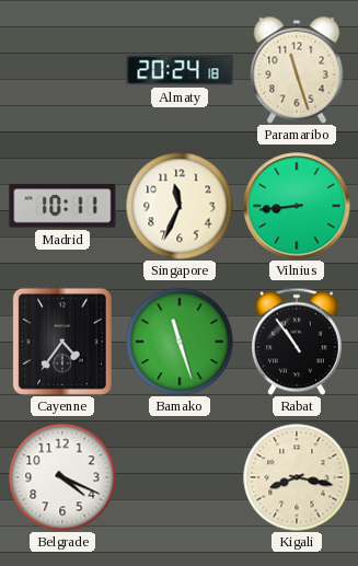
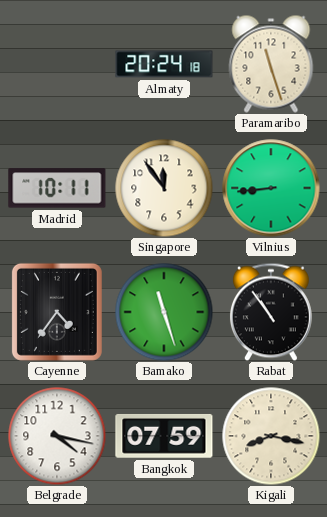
Singapore: 11:34 -> 11:54
Belgrade: 4:19 -> 4:17
Bangkok: none -> 07:59
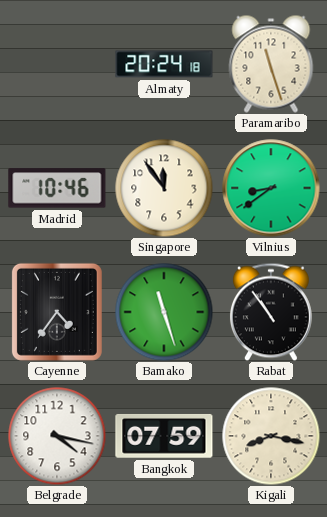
Madrid: 10:11 -> 10:46
Vilnius: 8:44 -> 8:39
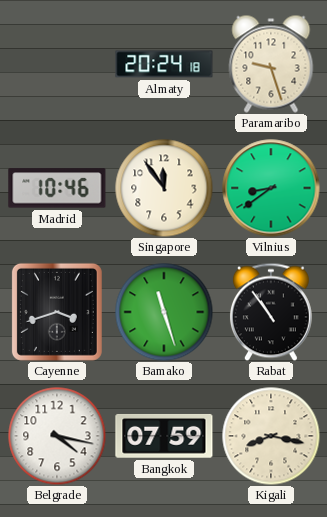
Paramaribo: 11:27 -> 9:27
Cayenne: 4:36 -> 3:42
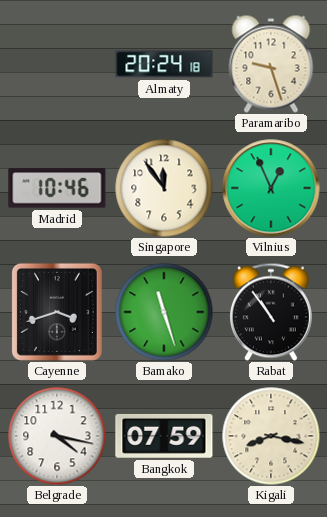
Vilnius: 8:39 -> 12:56
